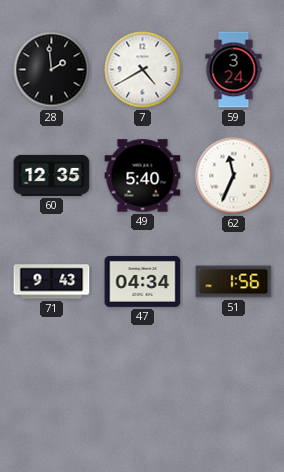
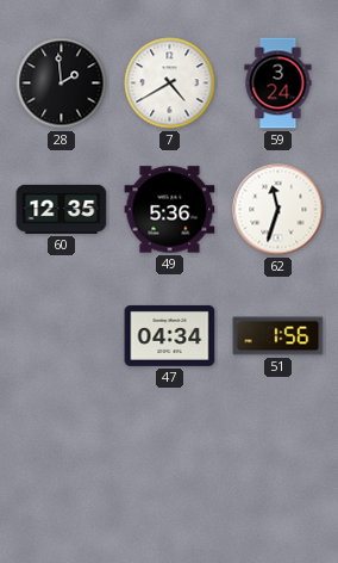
49: 5:40 -> 5:36
62: 11:34 -> 11:33
71: 9:43 -> none
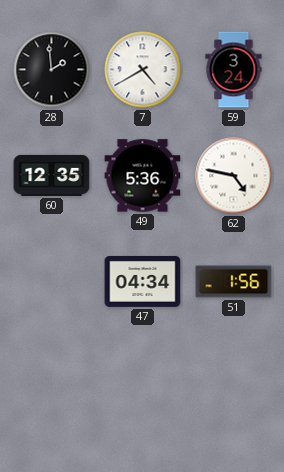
62: 11:33 -> 4:47
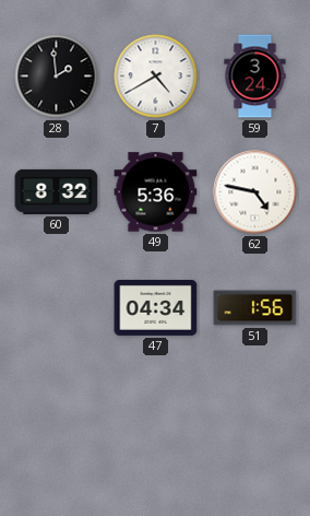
60: 12:35 -> 8:32
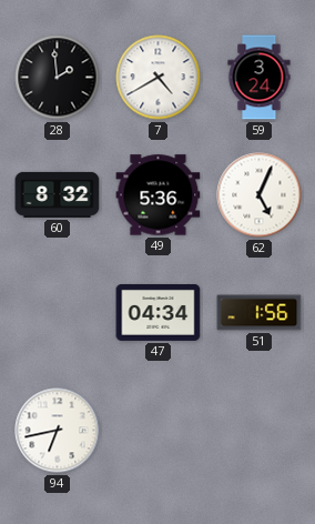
62: 4:47 -> 5:04
94: none -> 6:43
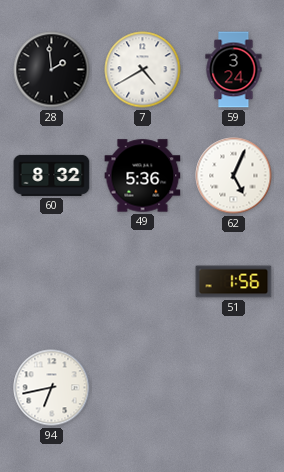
47: 04:34 -> none
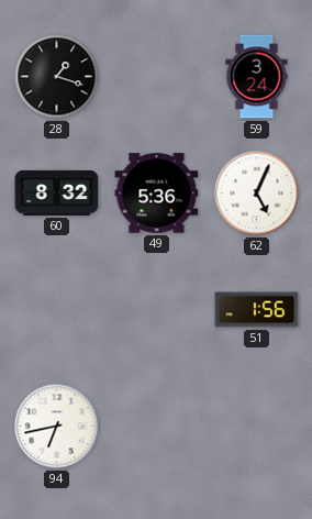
28: 1:59 -> 1:18
7: 4:40 -> none
